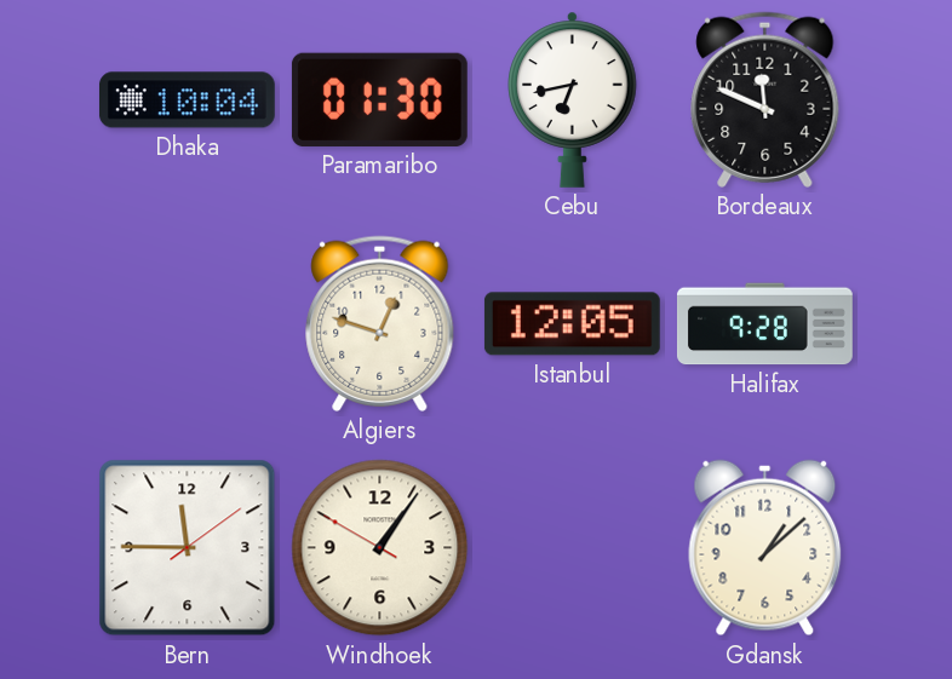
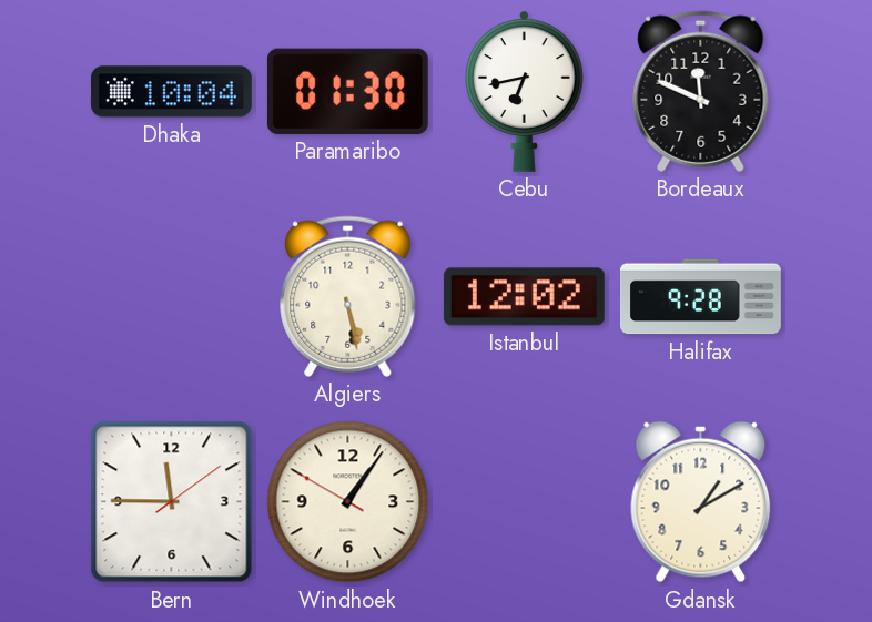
Algiers: 12:48 -> 5:28
Istanbul: 12:05 -> 12:02
Gdansk: 1:08 -> 1:10
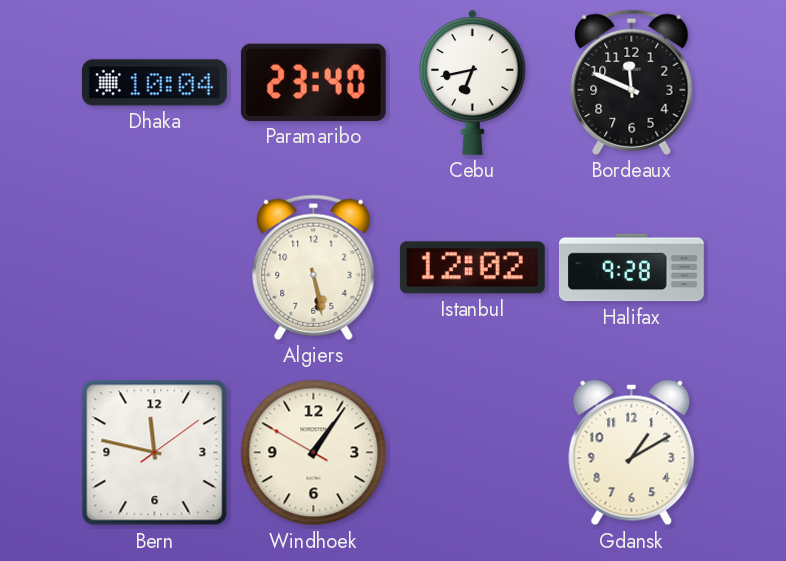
Paramaribo: 01:30 -> 23:40
Bern: 11:45 -> 11:47
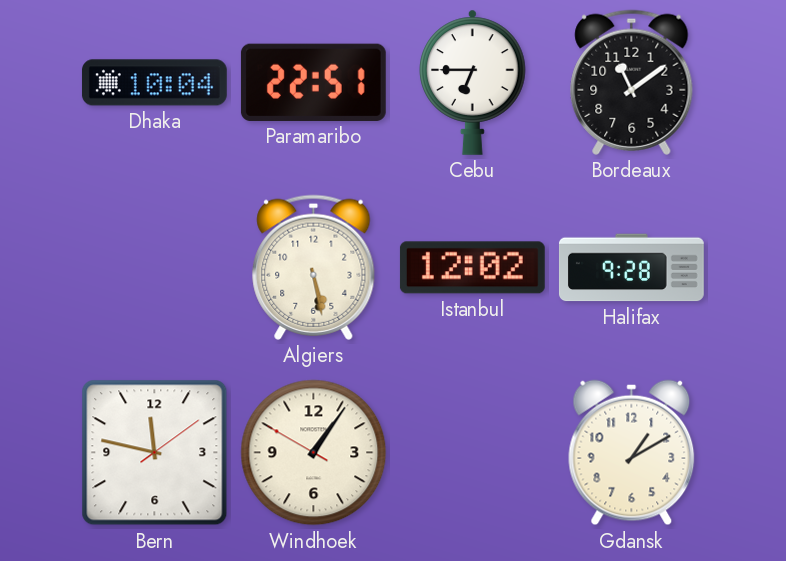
Paramaribo: 23:40 -> 22:51
Cebu: 6:43 -> 6:45
Bordeaux: 11:49 -> 11:09
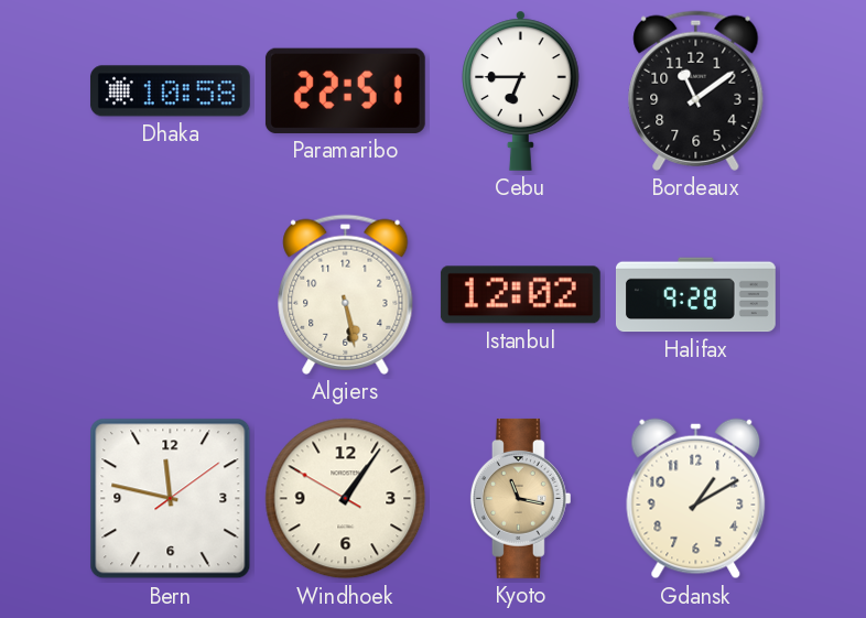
Dhaka: 10:04 -> 10:58
Kyoto: none -> 11:17
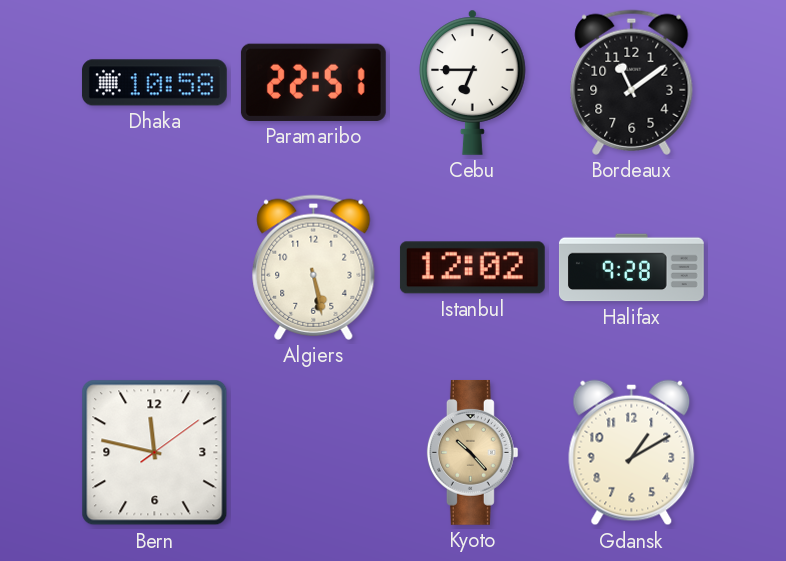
Windhoek: 1:05 -> none
Kyoto: 11:17 -> 10:23
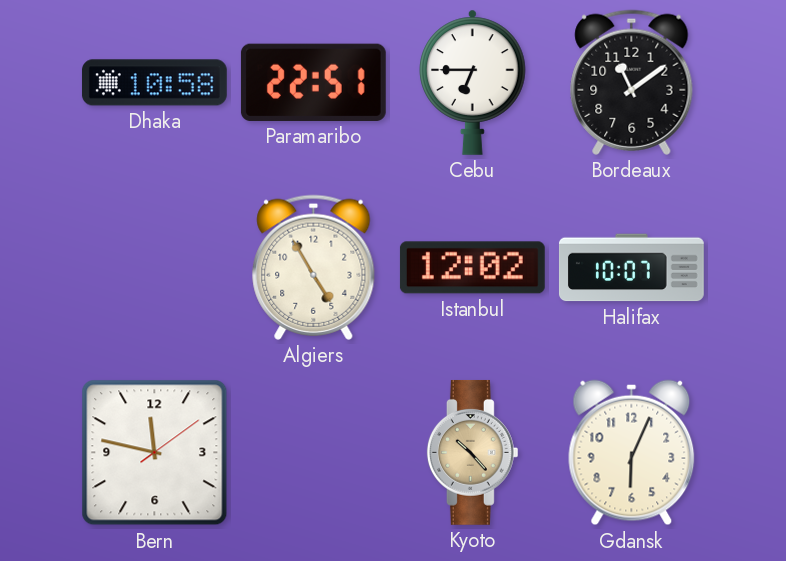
Algiers: 5:28 -> 4:55
Halifax: 9:28 -> 10:07
Gdansk: 1:10 -> 6:04
